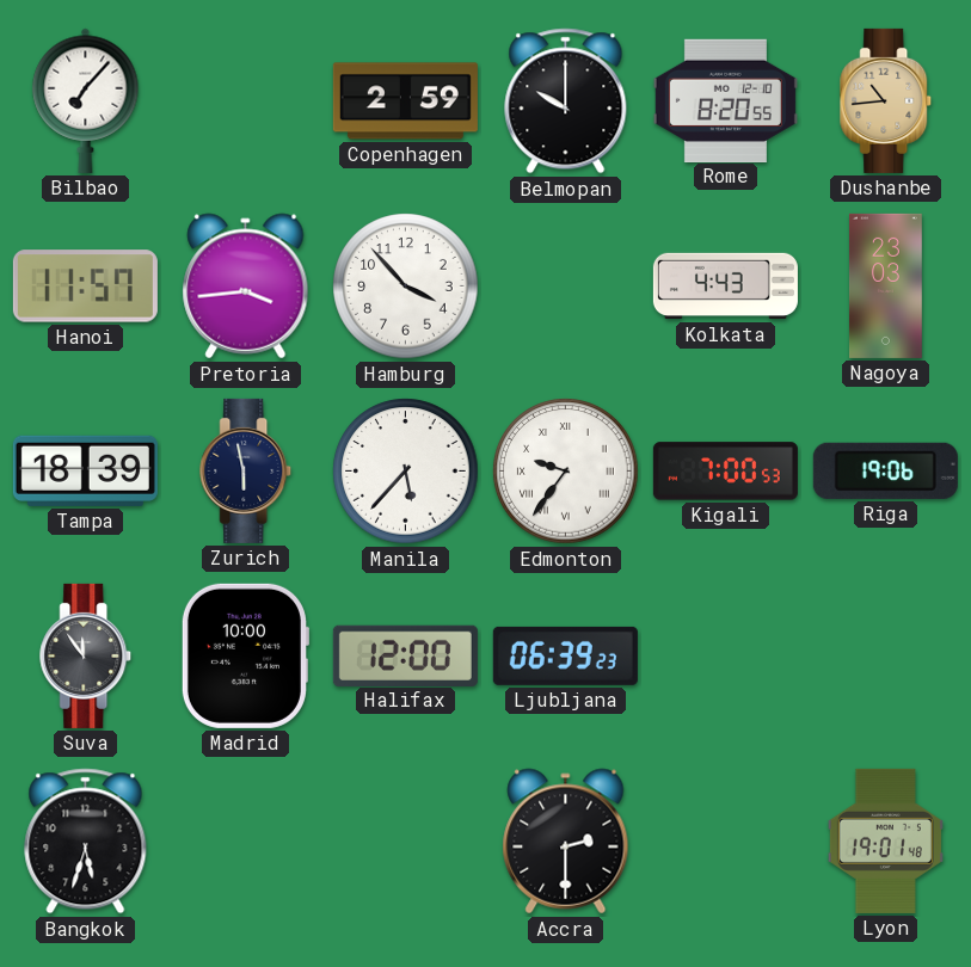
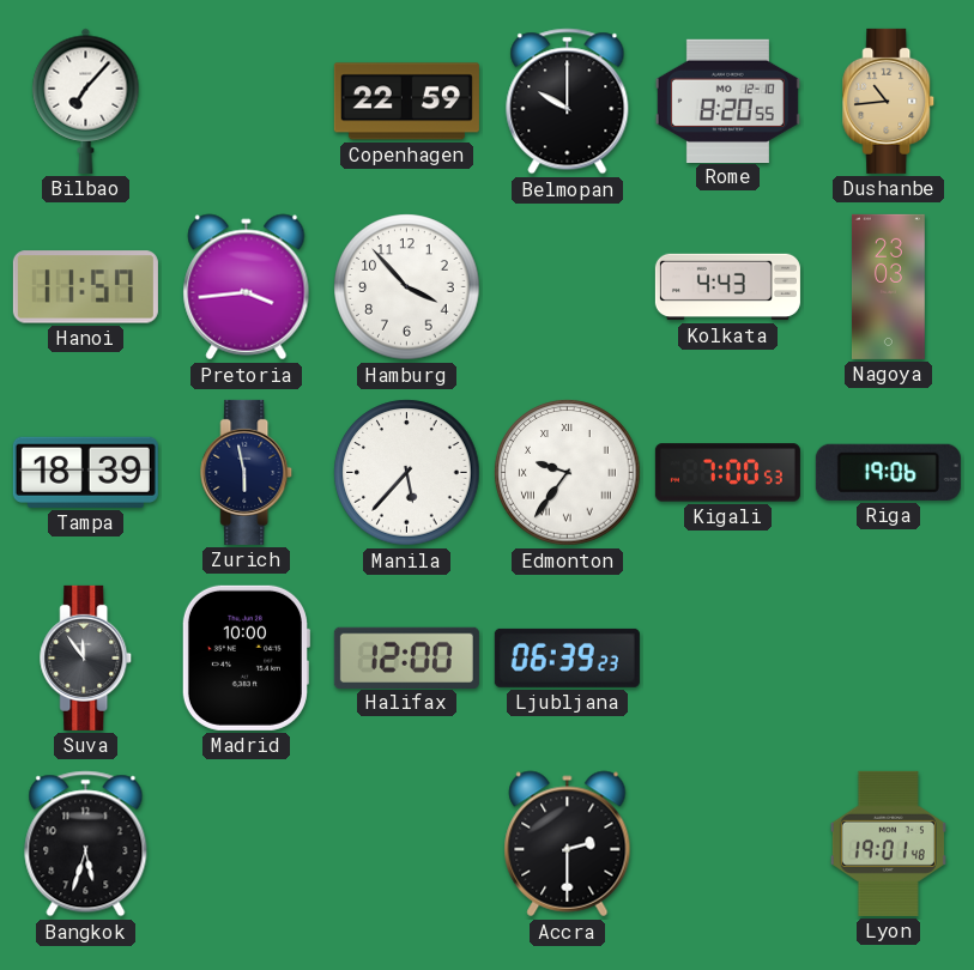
Copenhagen: 2:59 -> 22:59
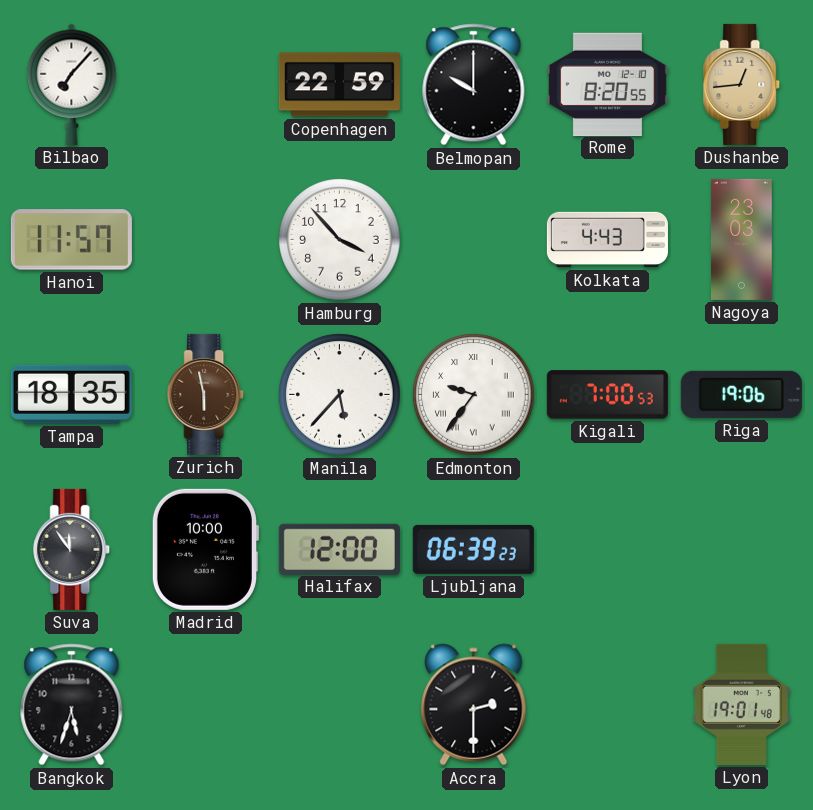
Dushanbe: 10:44 -> 12:44
Pretoria: 3:44 -> none
Tampa: 18:39 -> 18:35
Zurich dial: navy -> brown
